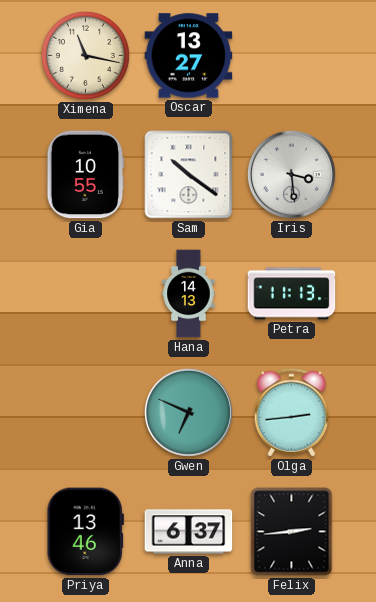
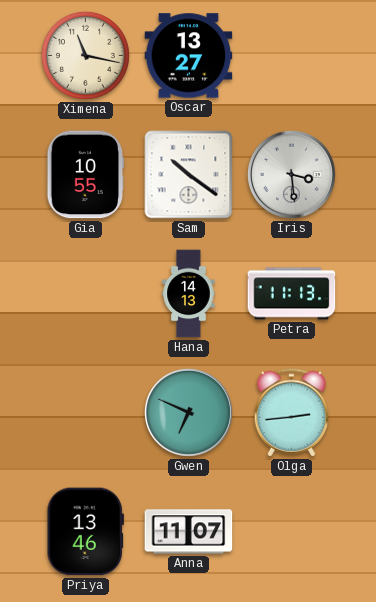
Anna: 6:37 -> 11:07
Felix: 2:44 -> none
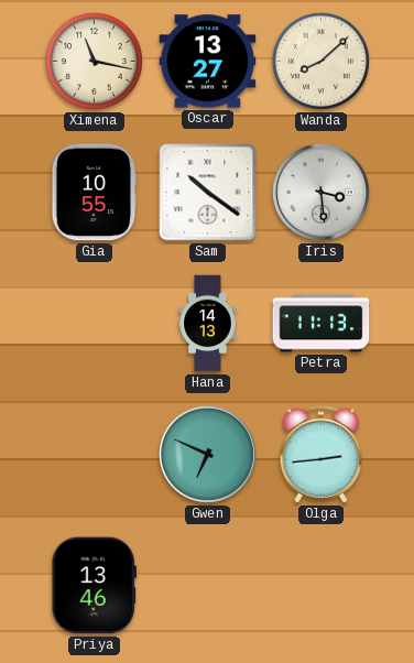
Wanda: none -> 8:08
Anna: 11:07 -> none
